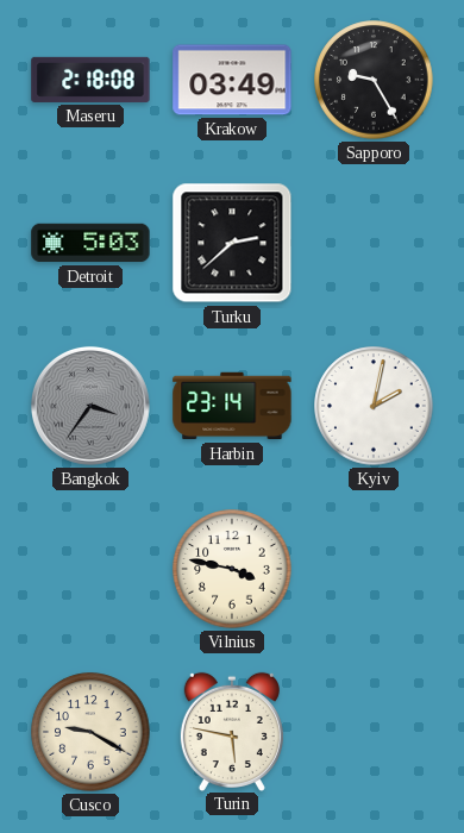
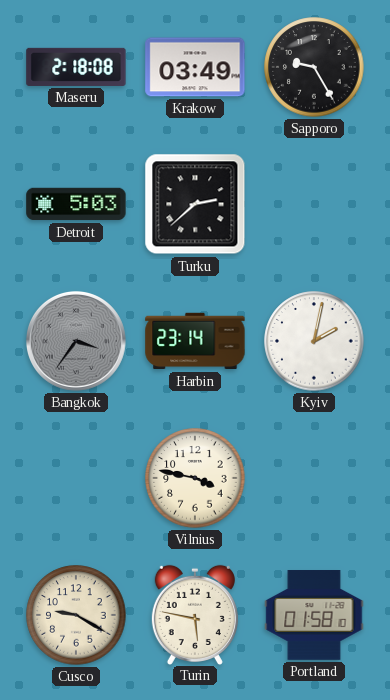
Portland: none -> 01:58
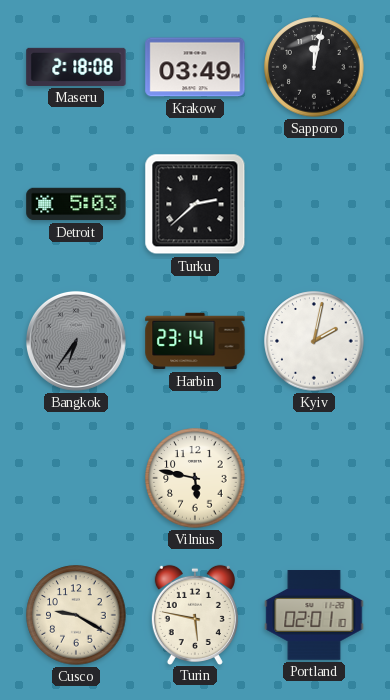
Sapporo: 9:25 -> 12:02
Bangkok: 3:36 -> 6:36
Vilnius: 3:47 -> 5:47
Portland: 01:58 -> 02:01
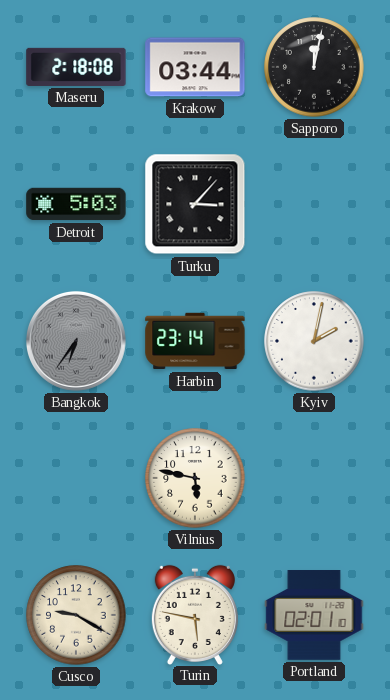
Krakow: 03:49 -> 03:44
Turku: 2:38 -> 3:07
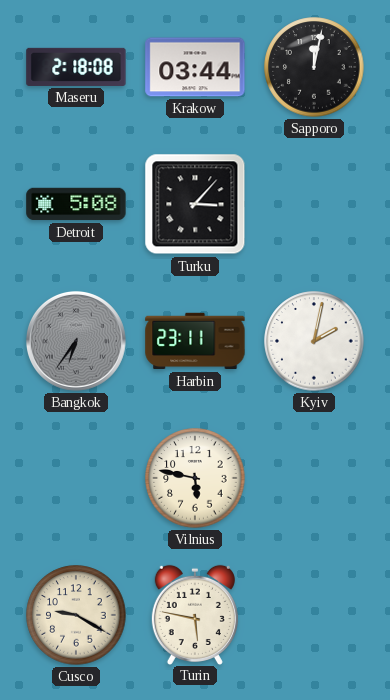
Detroit: 5:03 -> 5:08
Harbin: 23:14 -> 23:11
Portland: 02:01 -> none
